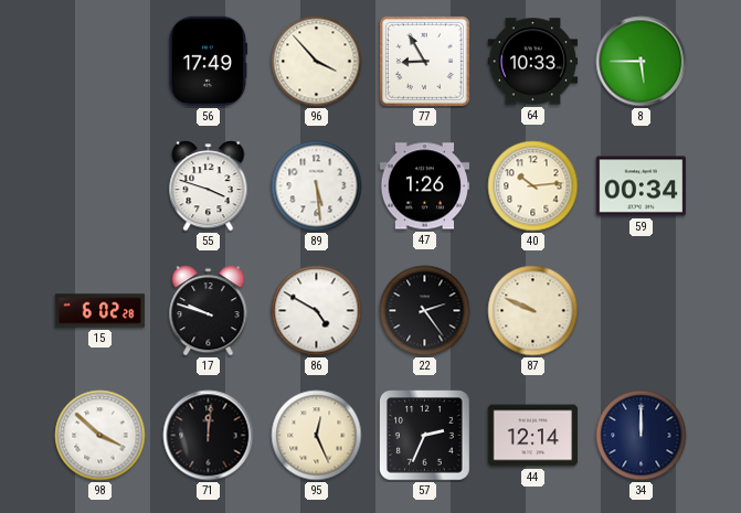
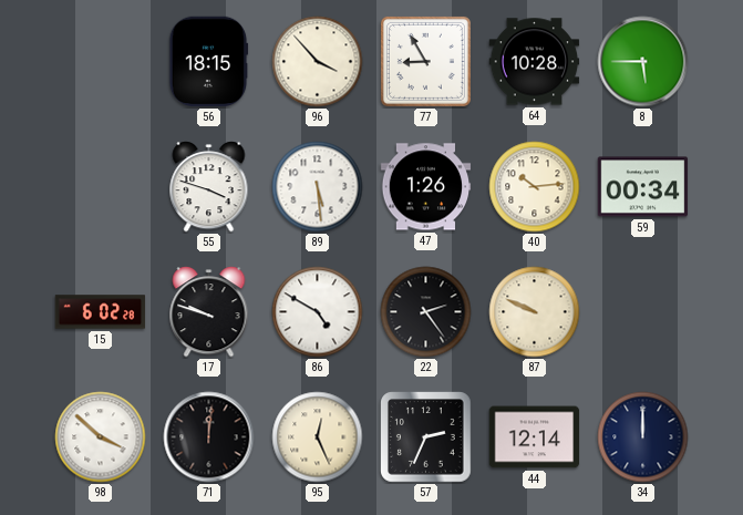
56: 17:49 -> 18:15
64: 10:33 -> 10:28
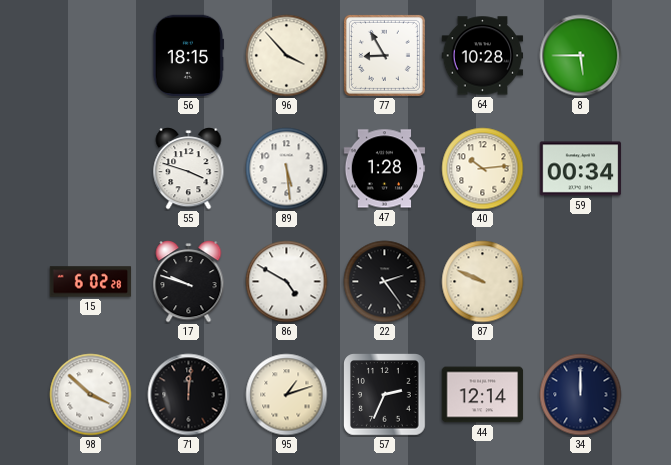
47: 1:26 -> 1:28
95: 12:26 -> 1:12
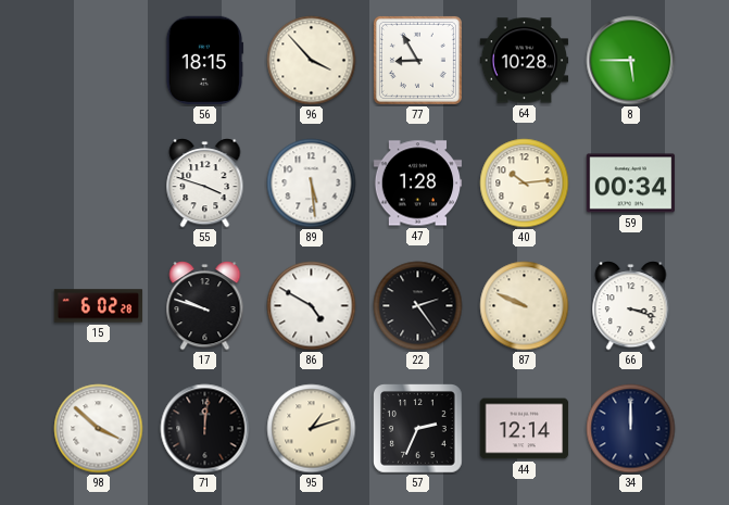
66: none -> 3:18
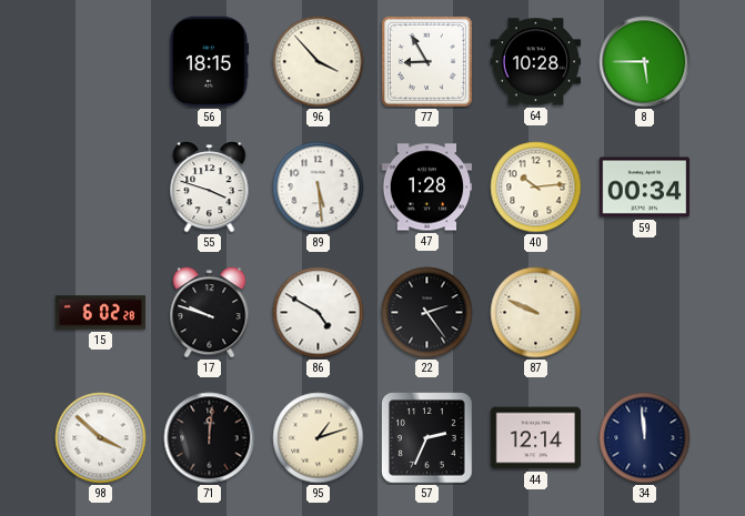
66: 3:18 -> none
34: 12:00 -> 11:59
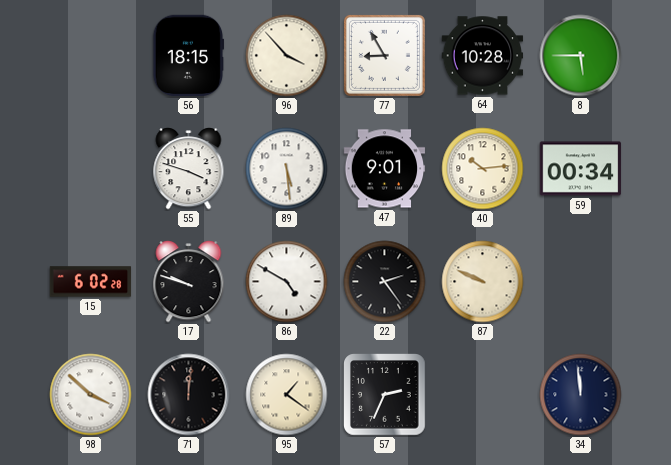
47: 1:28 -> 9:01
95: 1:12 -> 1:21
44: 12:14 -> none
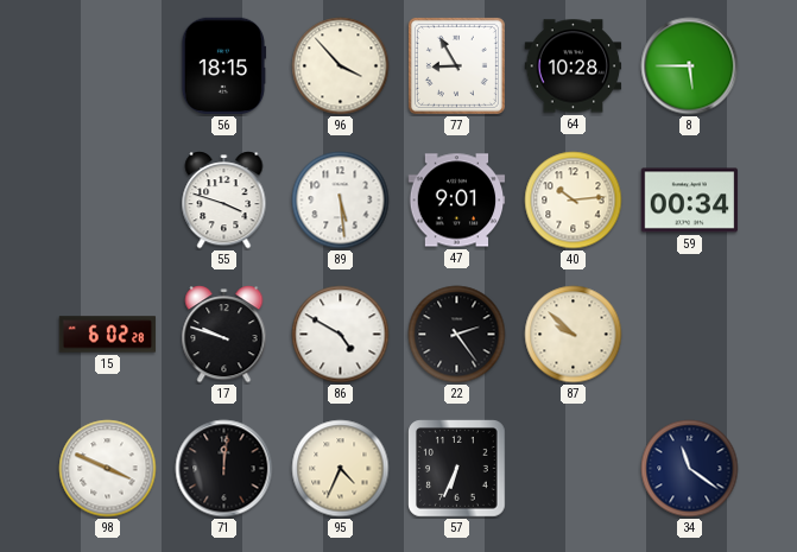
87: 9:49 -> 9:52
98: 3:52 -> 3:49
95: 1:21 -> 4:34
57: 2:34 -> 6:34
34: 11:59 -> 11:21
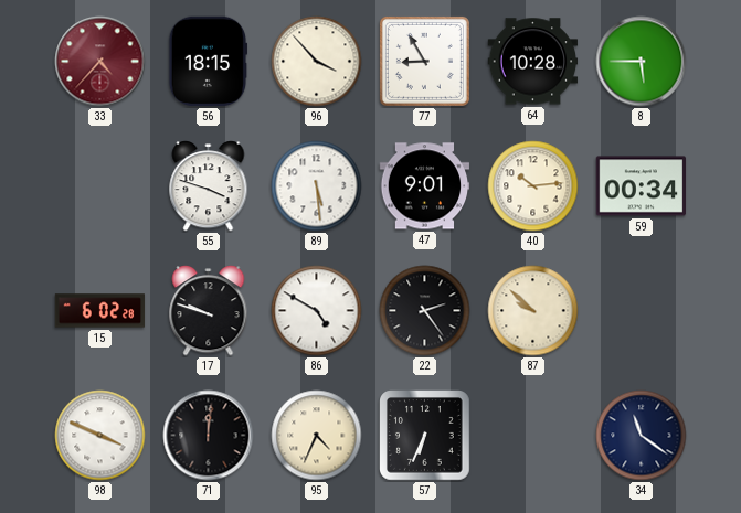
33: none -> 4:37
